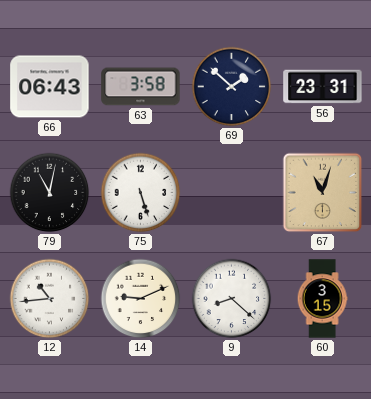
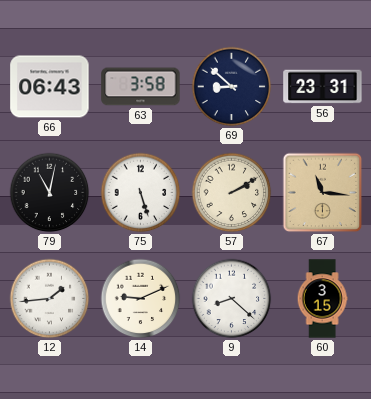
69: 1:52 -> 8:52
57: none -> 2:10
67: 11:03 -> 11:16
12: 10:44 -> 1:44
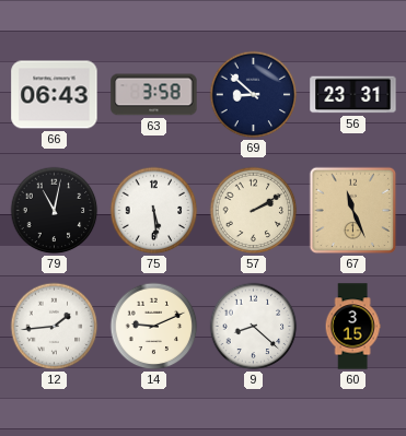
75: 5:27 -> 5:29
67: 11:16 -> 11:26
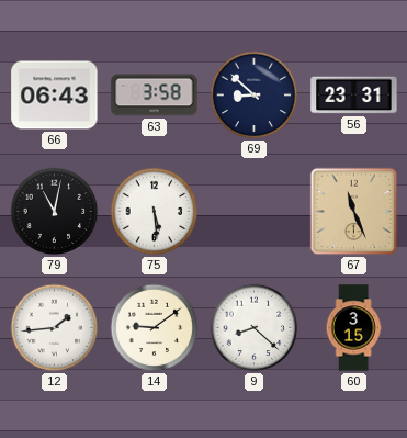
57: 2:10 -> none
14: 9:11 -> 9:09
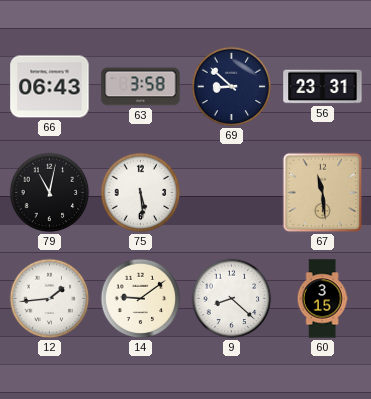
67: 11:26 -> 11:29
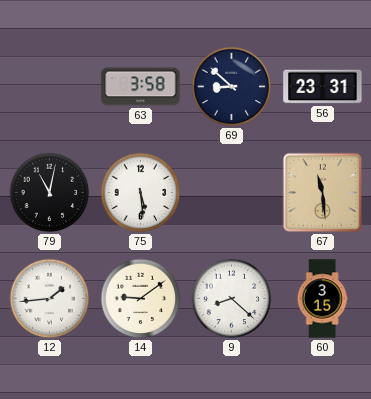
66: 06:43 -> none
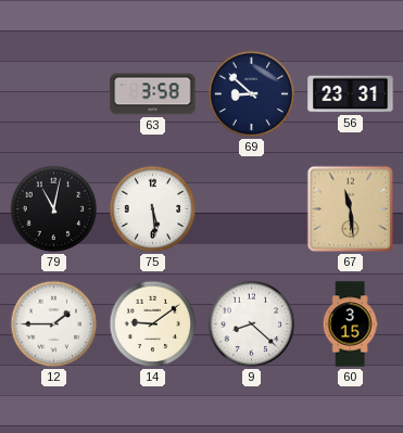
12: 1:44 -> 1:45
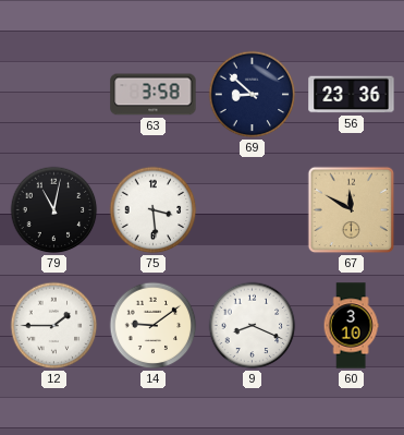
56: 23:31 -> 23:36
75: 5:29 -> 3:29
67: 11:29 -> 11:50
9: 8:22 -> 8:19
60: 3:15 -> 3:10
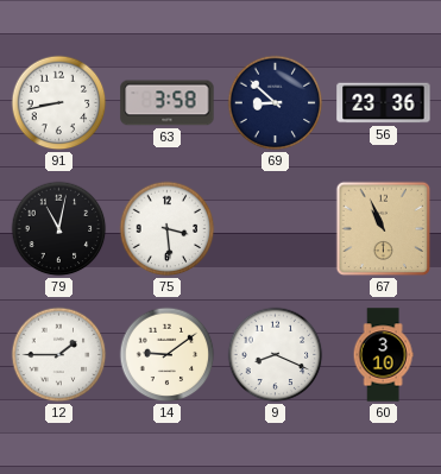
91: none -> 8:43
67: 11:50 -> 10:56
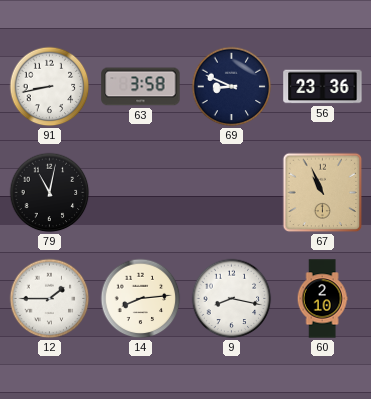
69: 8:52 -> 8:49
75: 3:29 -> none
14: 9:09 -> 8:14
9: 8:19 -> 8:17
60: 3:10 -> 2:10
